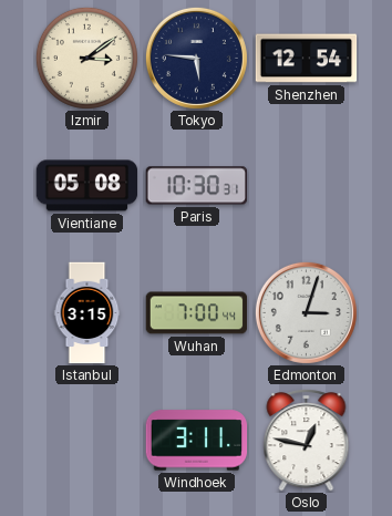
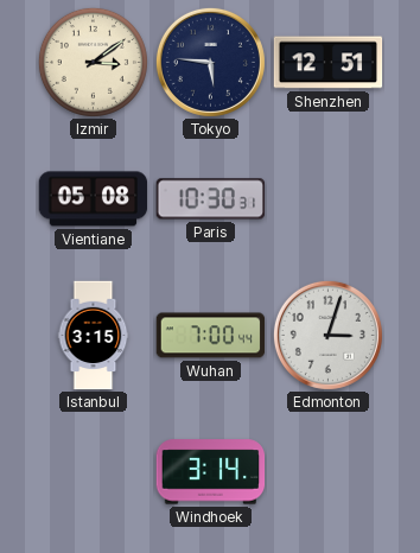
Shenzhen: 12:54 -> 12:51
Windhoek: 3:11 -> 3:14
Oslo: 12:47 -> none
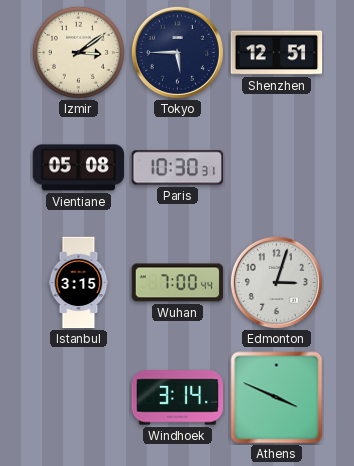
Tokyo: 5:46 -> 5:45
Athens: none -> 3:49
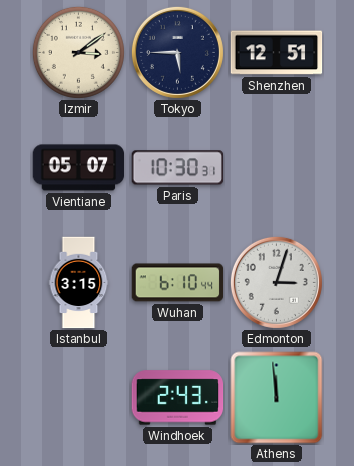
Vientiane: 05:08 -> 05:07
Wuhan: 7:00 -> 6:10
Windhoek: 3:14 -> 2:43
Athens: 3:49 -> 11:59
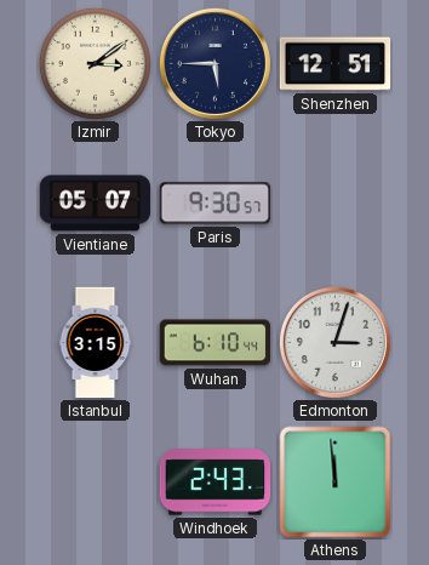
Paris: 10:30 -> 9:30
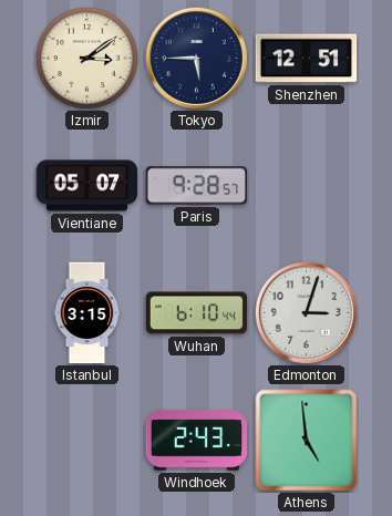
Paris: 9:30 -> 9:28
Athens: 11:59 -> 4:59
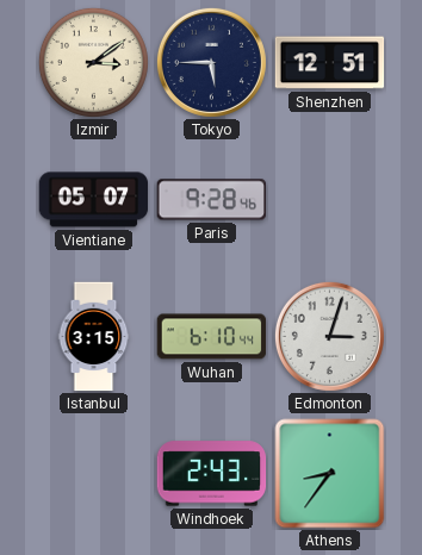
Paris: 9:28:57 -> 9:28:46
Athens: 4:59 -> 8:36
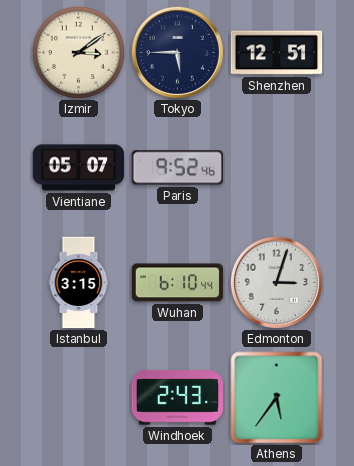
Paris: 9:28 -> 9:52
Athens: 8:36 -> 5:36
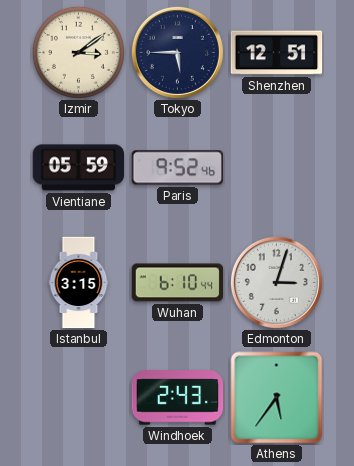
Vientiane: 05:07 -> 05:59
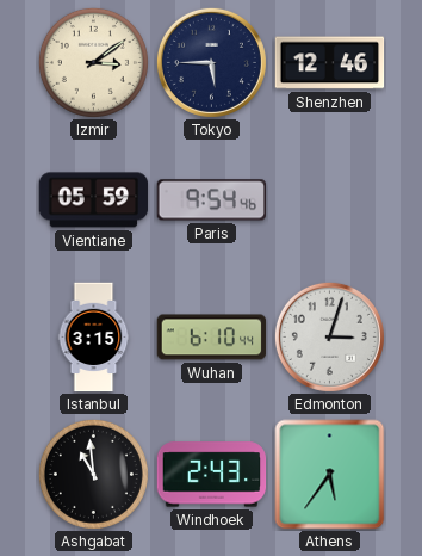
Shenzhen: 12:51 -> 12:46
Paris: 9:52 -> 9:54
Ashgabat: none -> 10:59
